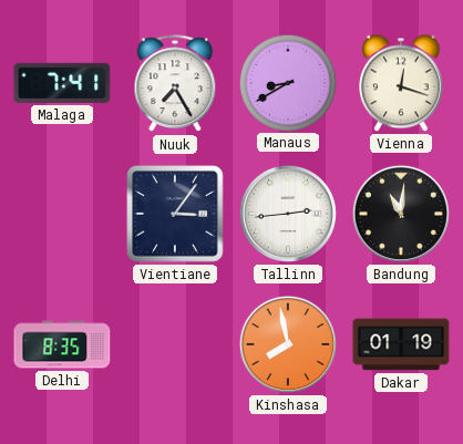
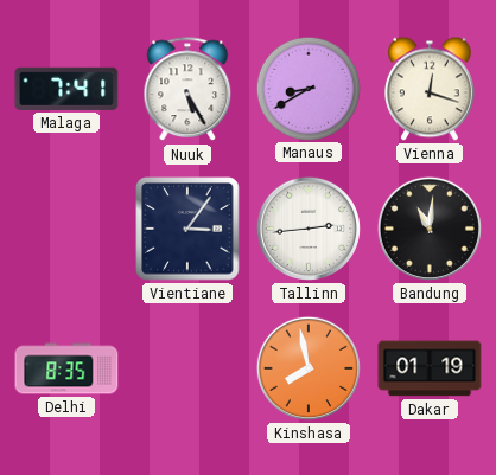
Nuuk: 7:25 -> 5:25
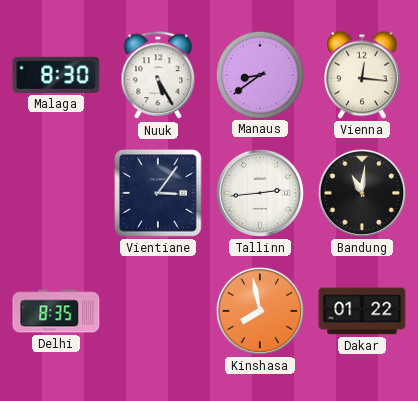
Malaga: 7:41 -> 8:30
Manaus: 8:40 -> 8:39
Vienna: 12:18 -> 12:16
Dakar: 01:19 -> 01:22
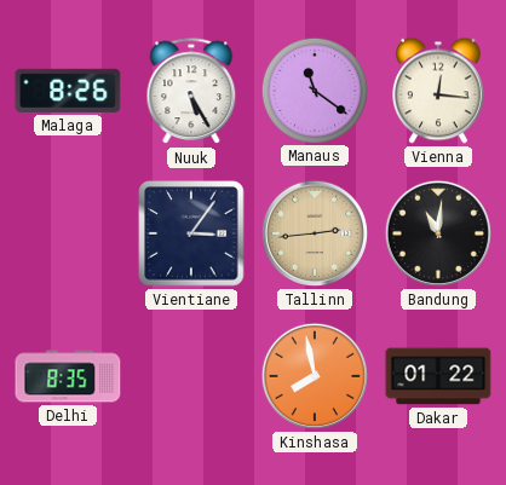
Malaga: 8:30 -> 8:26
Manaus: 8:39 -> 11:21
Tallinn dial: white -> champagne
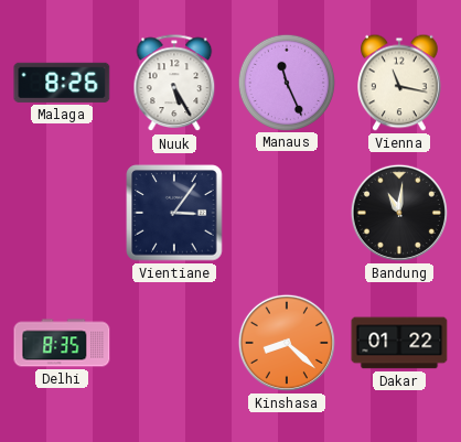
Manaus: 11:21 -> 11:26
Vienna: 12:16 -> 11:17
Tallinn: 2:44 -> none
Kinshasa: 7:58 -> 8:22
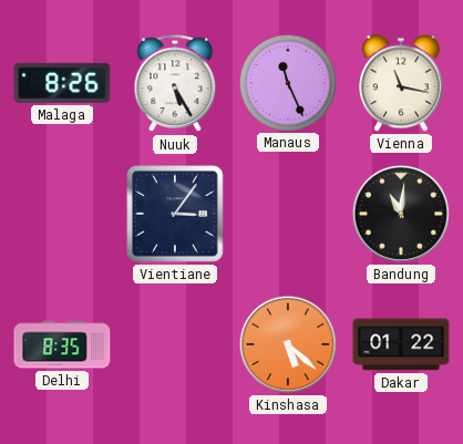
Kinshasa: 8:22 -> 5:22
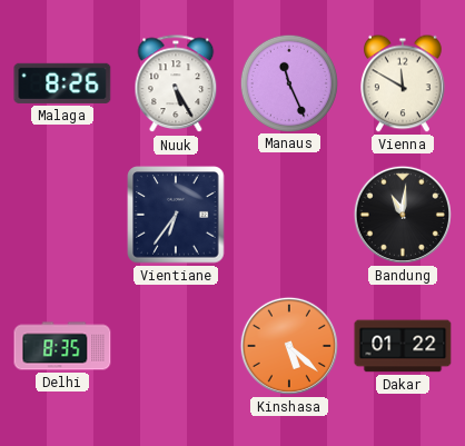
Vienna: 11:17 -> 11:50
Vientiane: 3:06 -> 6:36
